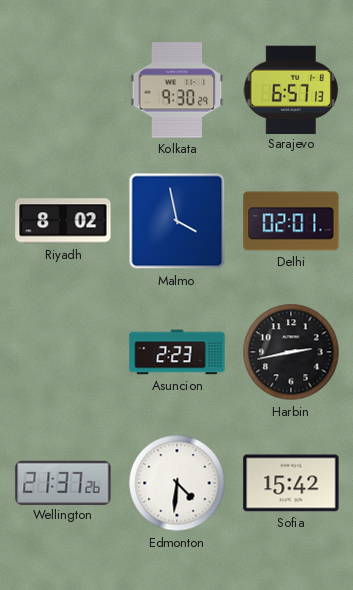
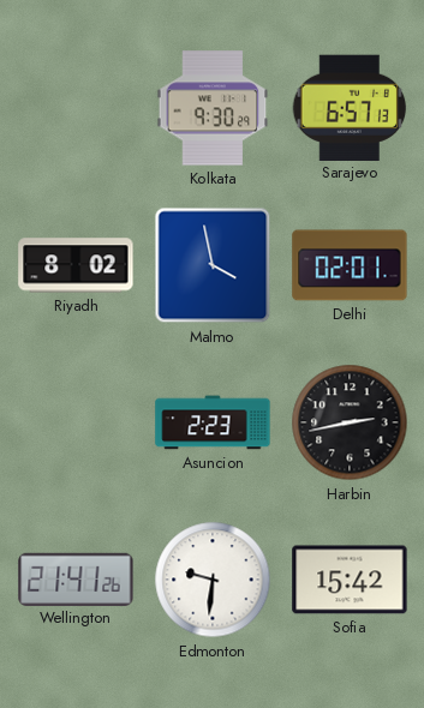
Wellington: 21:37 -> 21:41
Edmonton: 4:31 -> 9:31
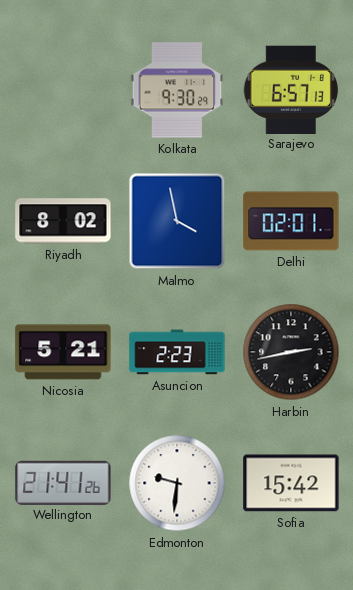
Nicosia: none -> 5:21
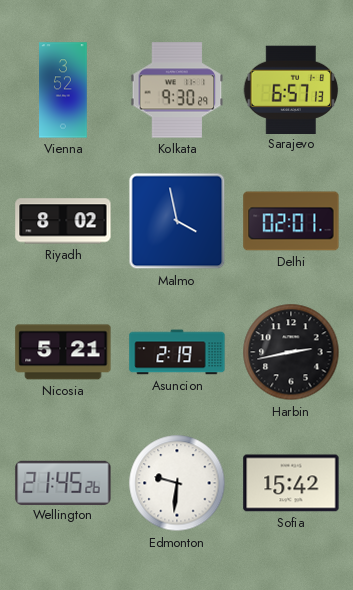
Vienna: none -> 3:52
Asuncion: 2:23 -> 2:19
Wellington: 21:41 -> 21:45
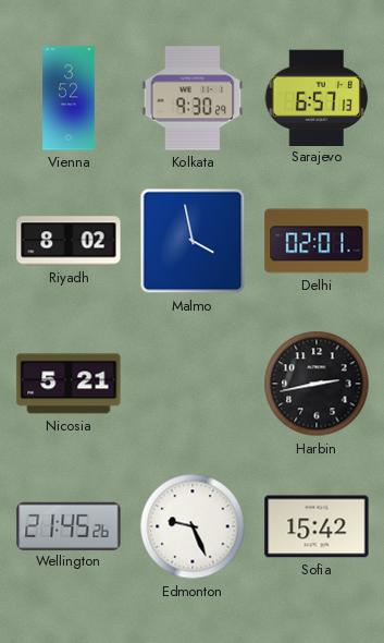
Asuncion: 2:19 -> none
Edmonton: 9:31 -> 9:26
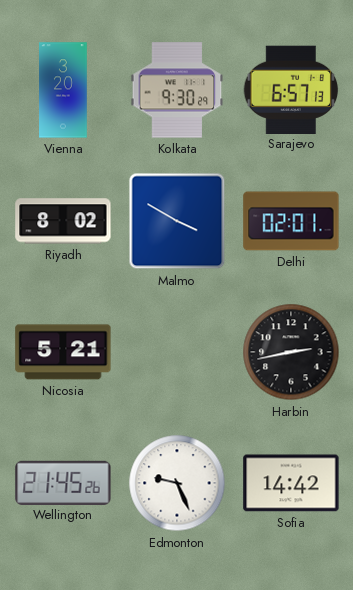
Vienna: 3:52 -> 3:20
Malmo: 3:58 -> 3:50
Sofia: 15:42 -> 14:42
